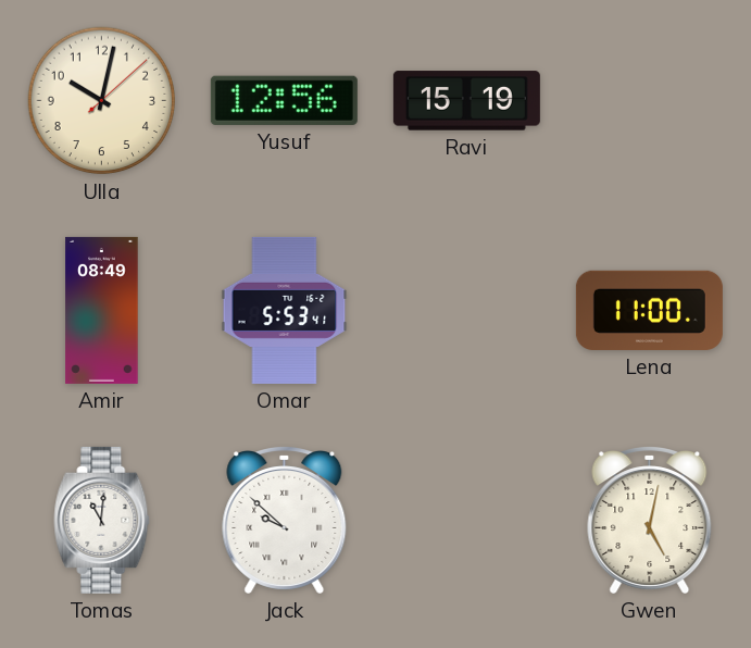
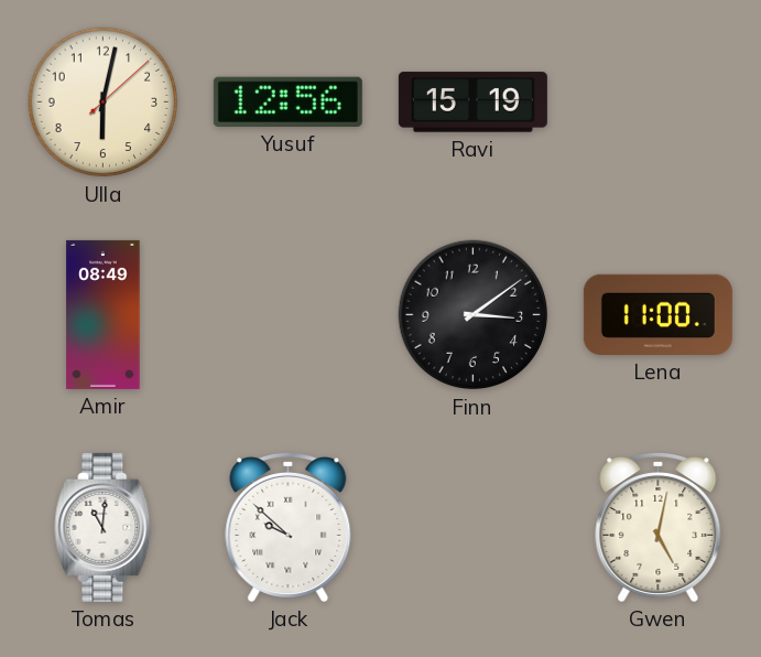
Ulla: 10:02 -> 6:02
Omar: 5:53 -> none
Finn: none -> 3:09
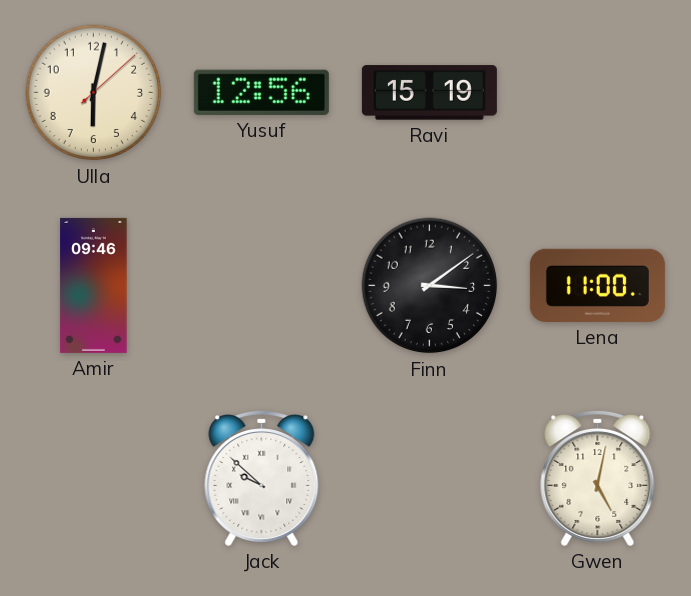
Amir: 08:49 -> 09:46
Tomas: 11:01 -> none
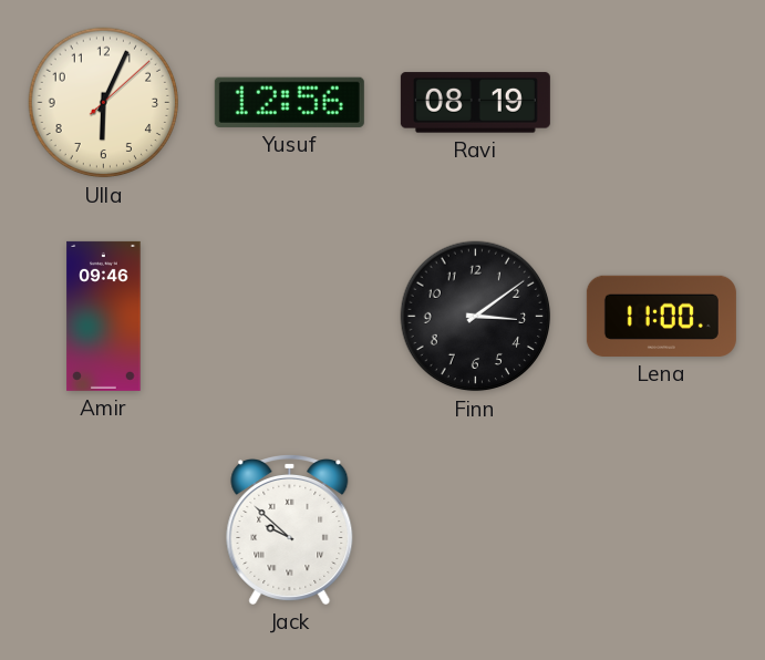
Ulla: 6:02 -> 6:04
Ravi: 15:19 -> 08:19
Gwen: 5:02 -> none
